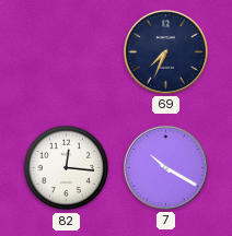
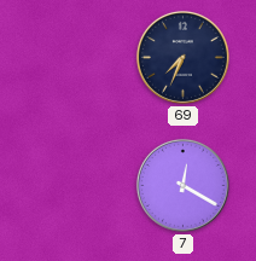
82: 12:16 -> none
7: 10:20 -> 12:20
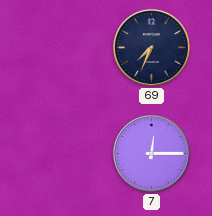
7: 12:20 -> 12:15
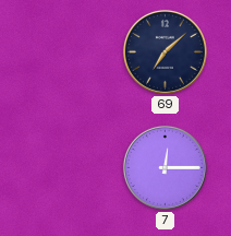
69: 7:34 -> 7:08
